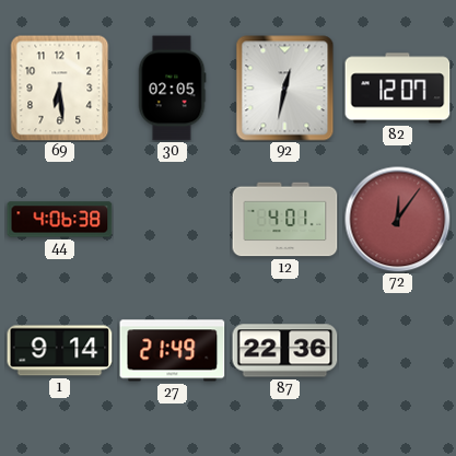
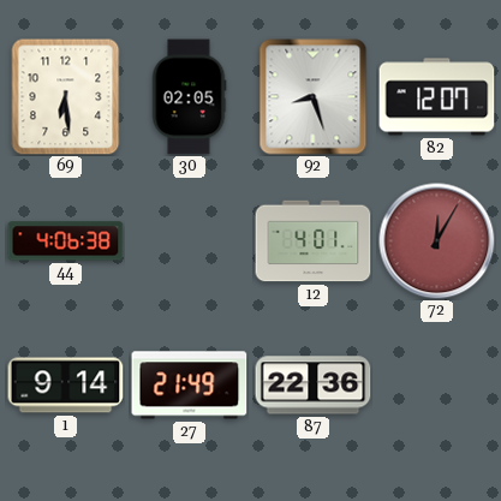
92: 12:32 -> 8:27
72: 12:06 -> 12:05
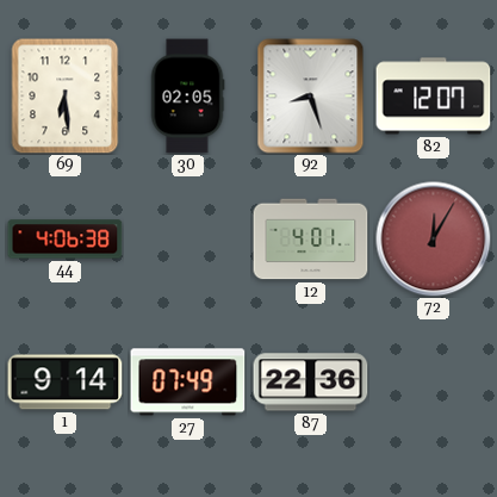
27: 21:49 -> 07:49
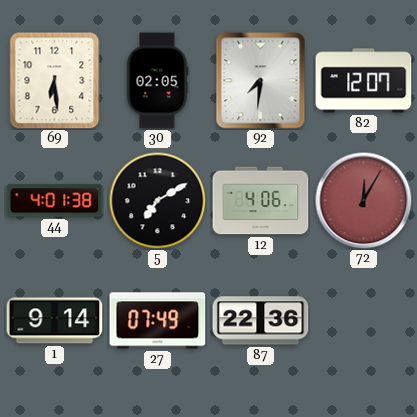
92: 8:27 -> 7:31
44: 4:06 -> 4:01
5: none -> 7:10
12: 4:01 -> 4:06
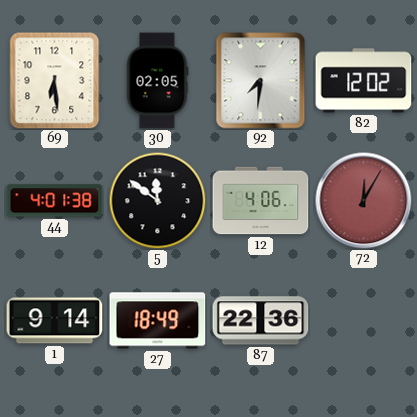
82: 12:07 -> 12:02
5: 7:10 -> 11:51
27: 07:49 -> 18:49
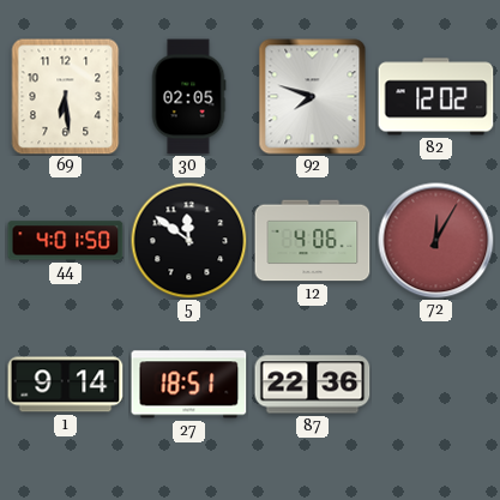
92: 7:31 -> 7:48
44: 4:01:38 -> 4:01:50
27: 18:49 -> 18:51
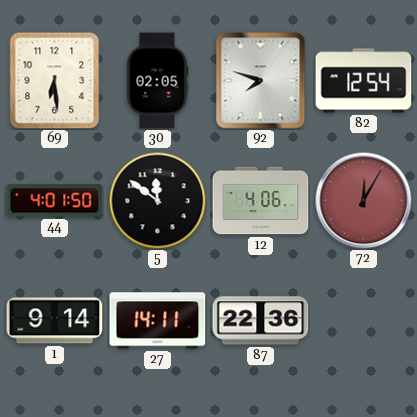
82: 12:02 -> 12:54
27: 18:51 -> 14:11
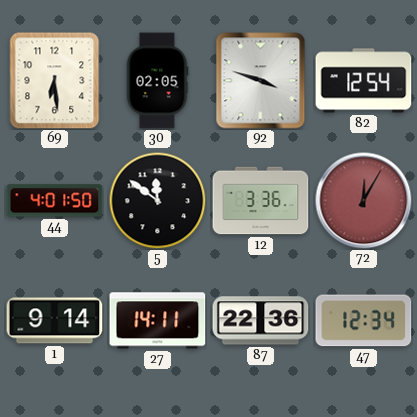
92: 7:48 -> 3:48
12: 4:06 -> 3:36
47: none -> 12:34
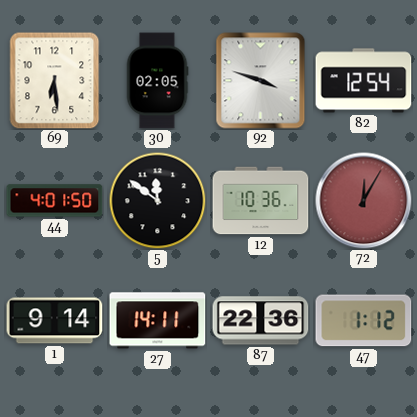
12: 3:36 -> 10:36
47: 12:34 -> 1:12
